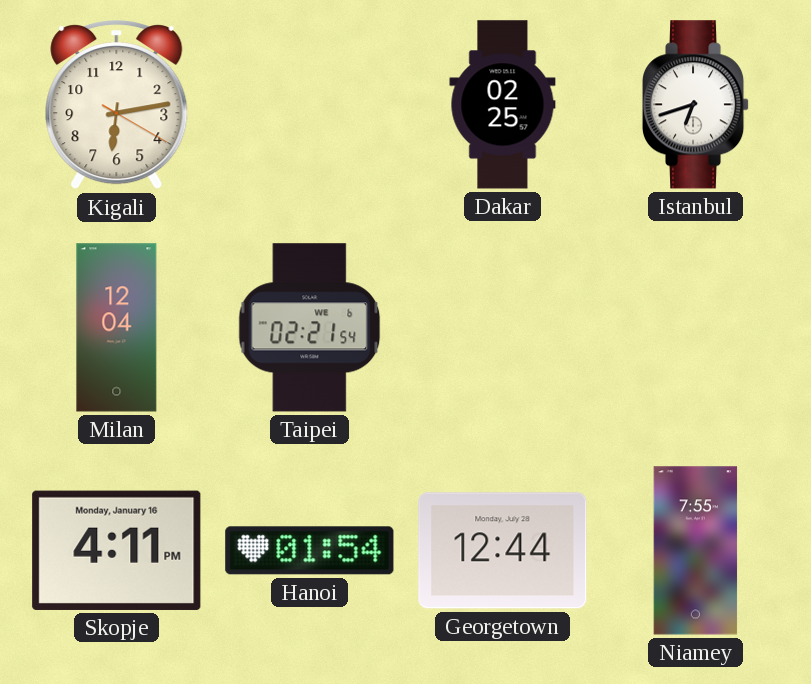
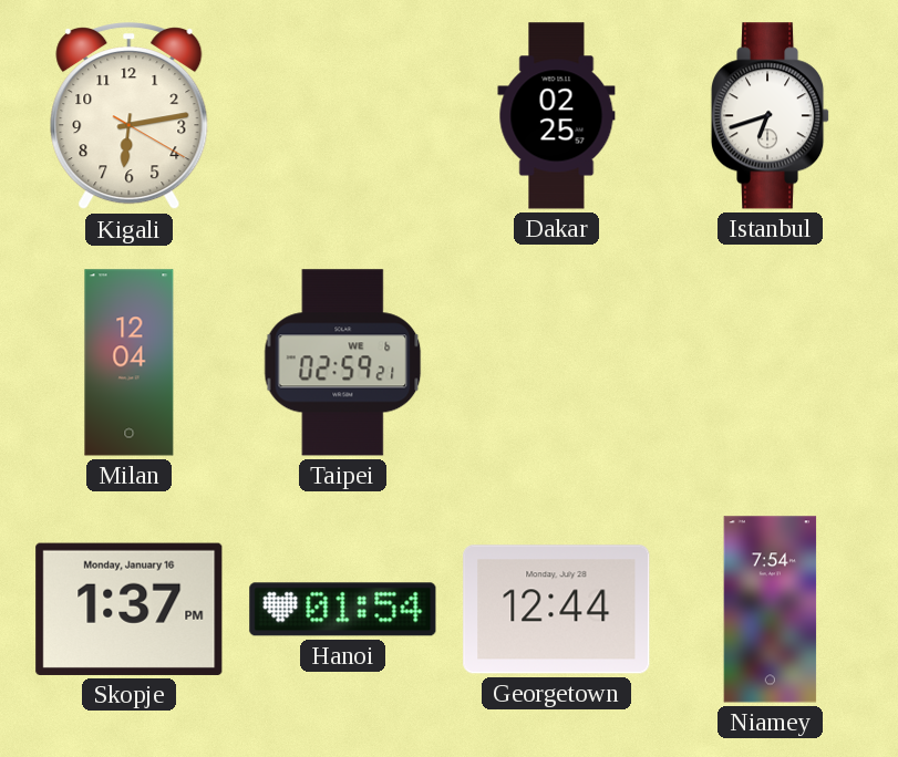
Taipei: 02:21 -> 02:59
Skopje: 4:11 -> 1:37
Niamey: 7:55 -> 7:54
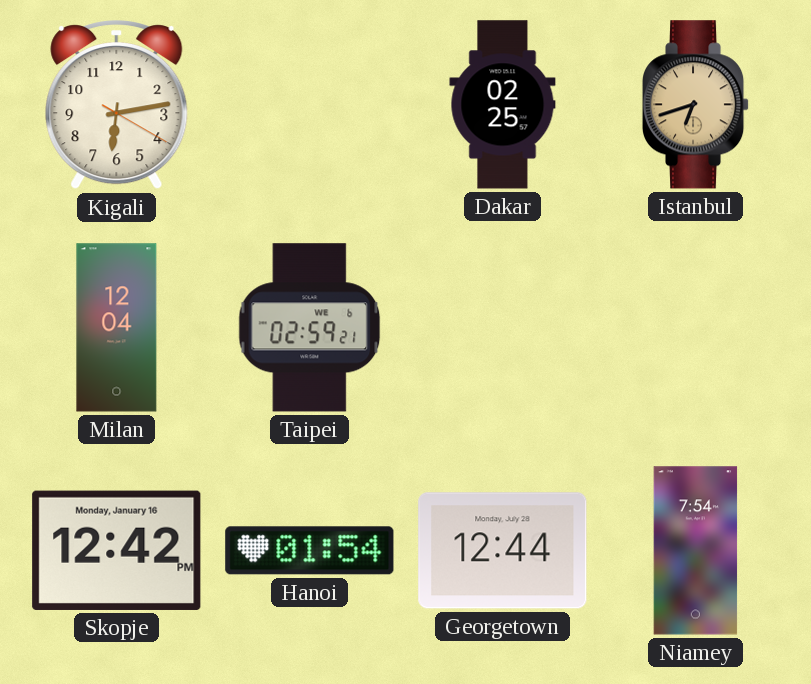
Istanbul dial: white -> champagne
Skopje: 1:37 -> 12:42
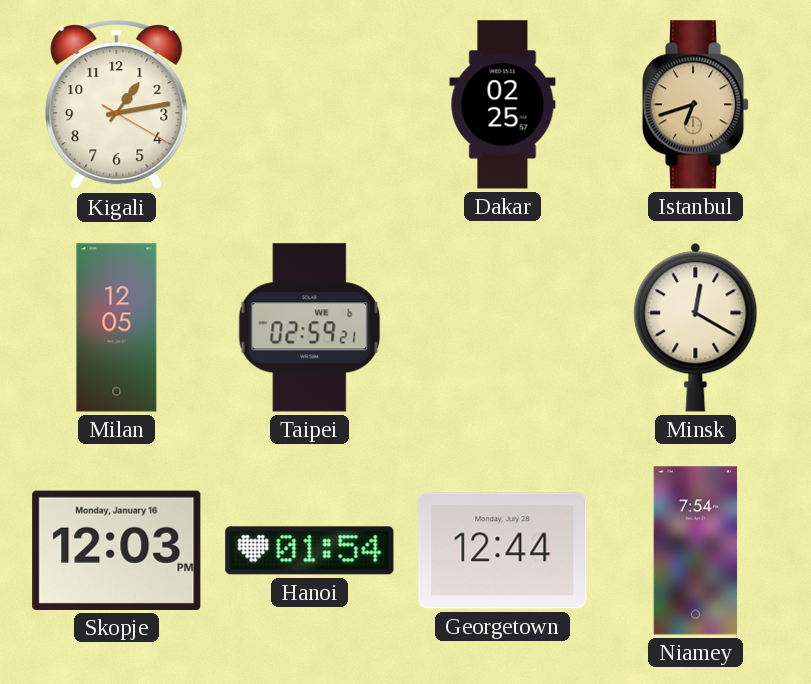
Kigali: 6:13 -> 1:13
Milan: 12:04 -> 12:05
Minsk: none -> 12:20
Skopje: 12:42 -> 12:03
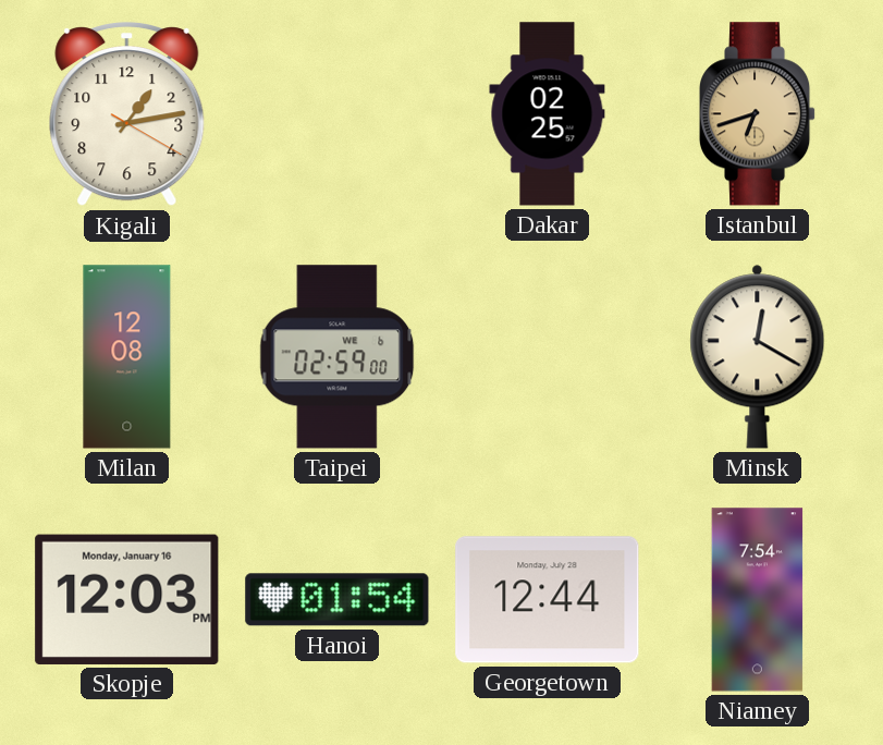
Milan: 12:05 -> 12:08
Taipei: 02:59:21 -> 02:59:00
